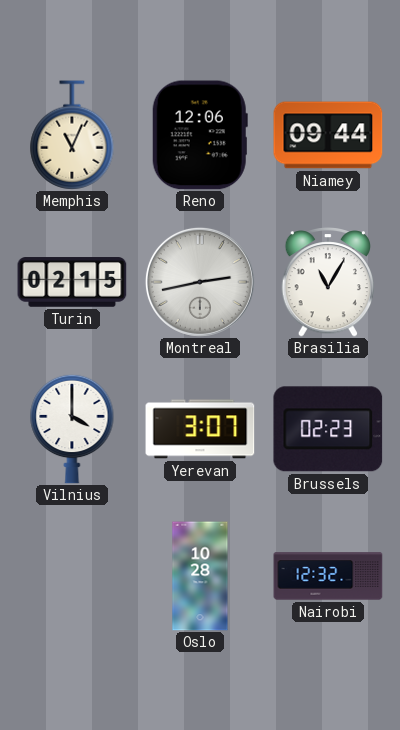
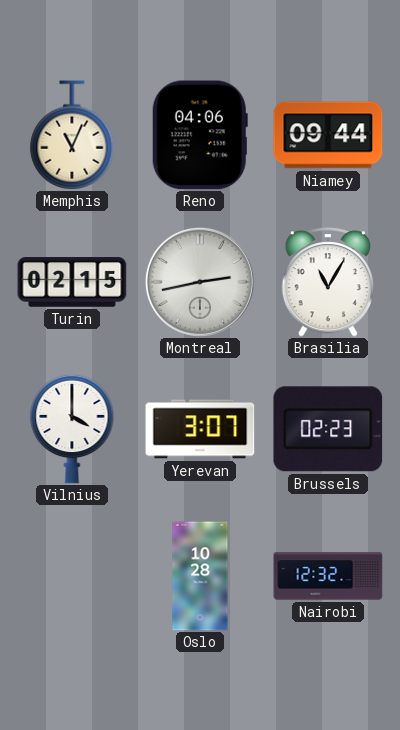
Reno: 12:06 -> 04:06
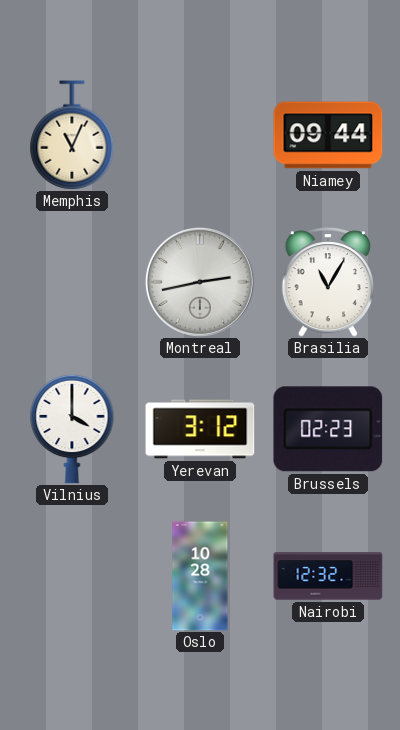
Reno: 04:06 -> none
Turin: 02:15 -> none
Yerevan: 3:07 -> 3:12
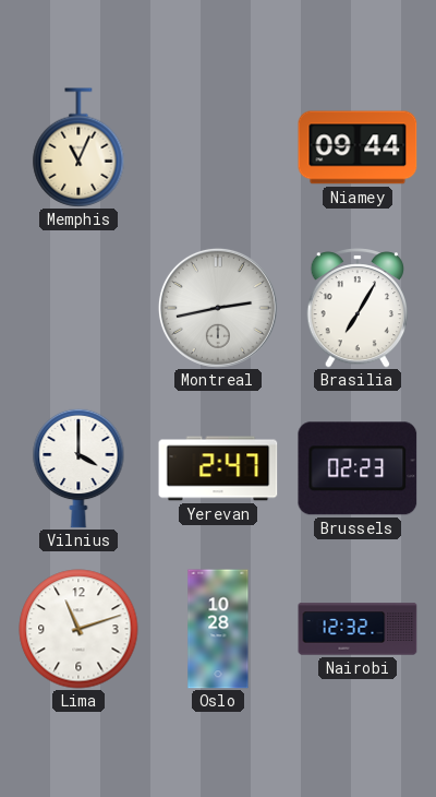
Brasilia: 11:05 -> 7:05
Yerevan: 3:12 -> 2:47
Lima: none -> 11:12
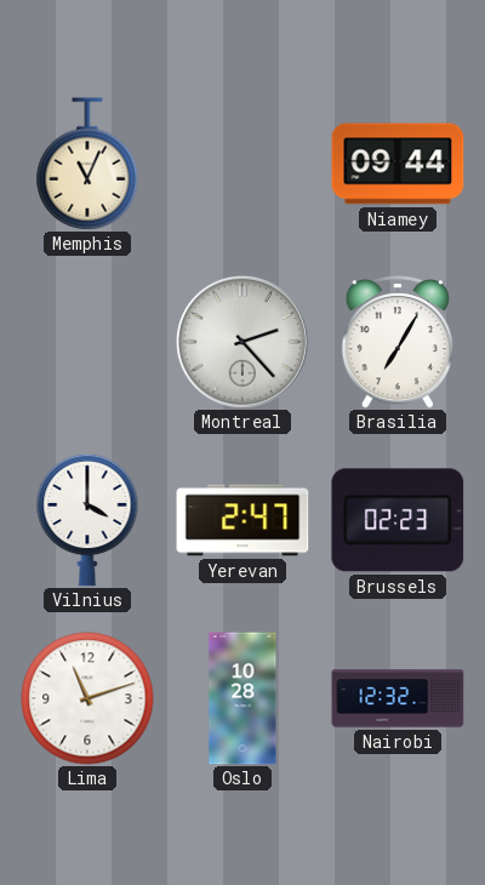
Montreal: 2:43 -> 2:23
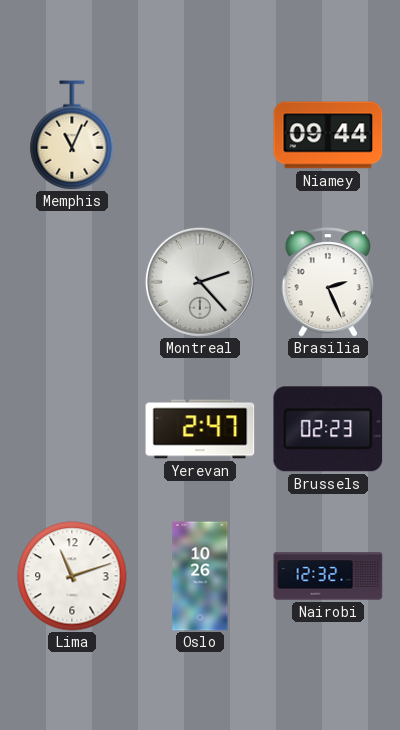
Brasilia: 7:05 -> 2:26
Vilnius: 4:00 -> none
Oslo: 10:28 -> 10:26
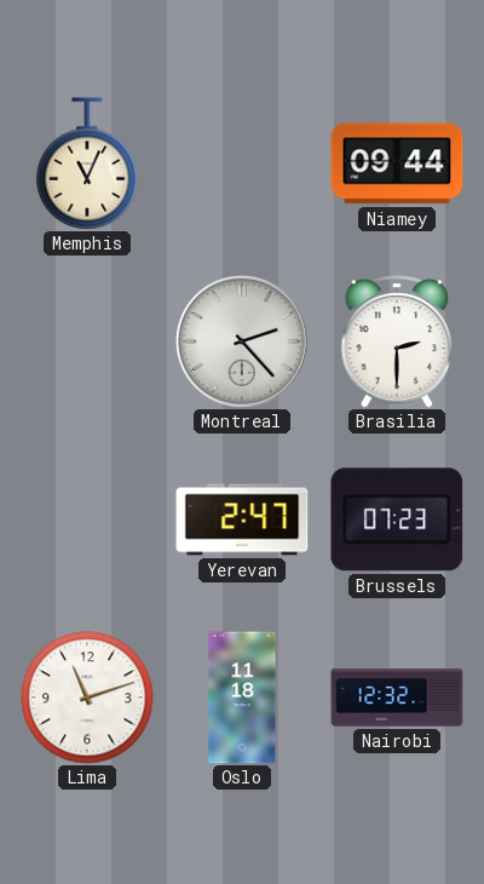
Brasilia: 2:26 -> 2:30
Brussels: 02:23 -> 07:23
Oslo: 10:26 -> 11:18
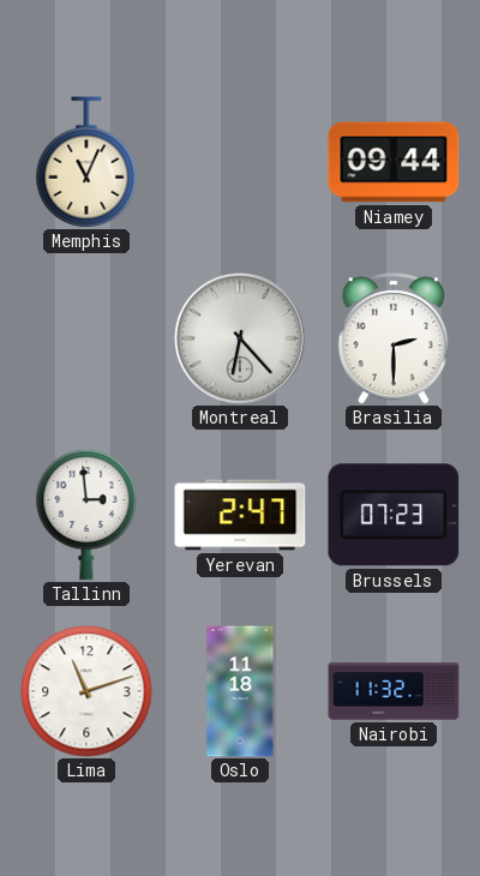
Montreal: 2:23 -> 6:23
Tallinn: none -> 2:59
Nairobi: 12:32 -> 11:32
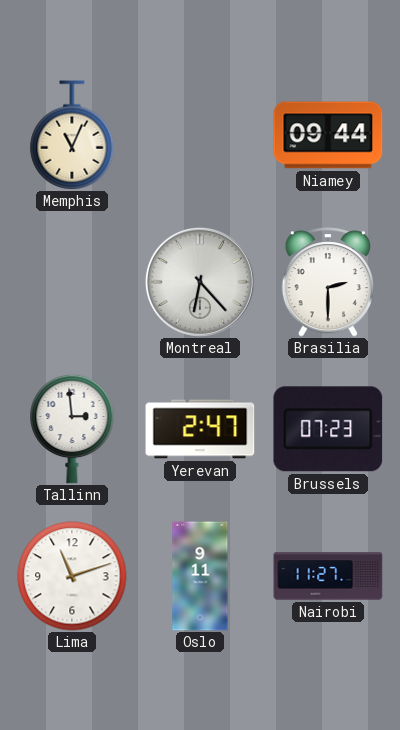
Oslo: 11:18 -> 9:11
Nairobi: 11:32 -> 11:27
